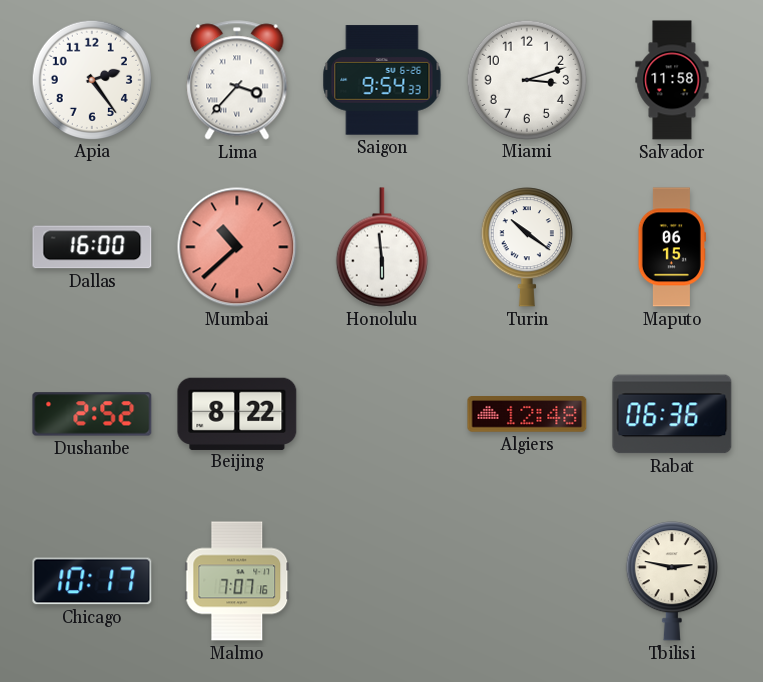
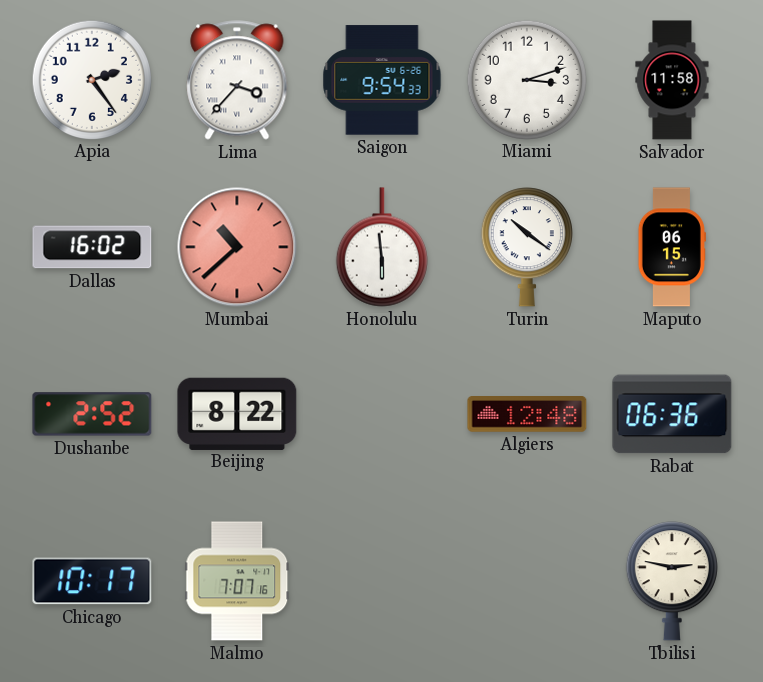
Dallas: 16:00 -> 16:02
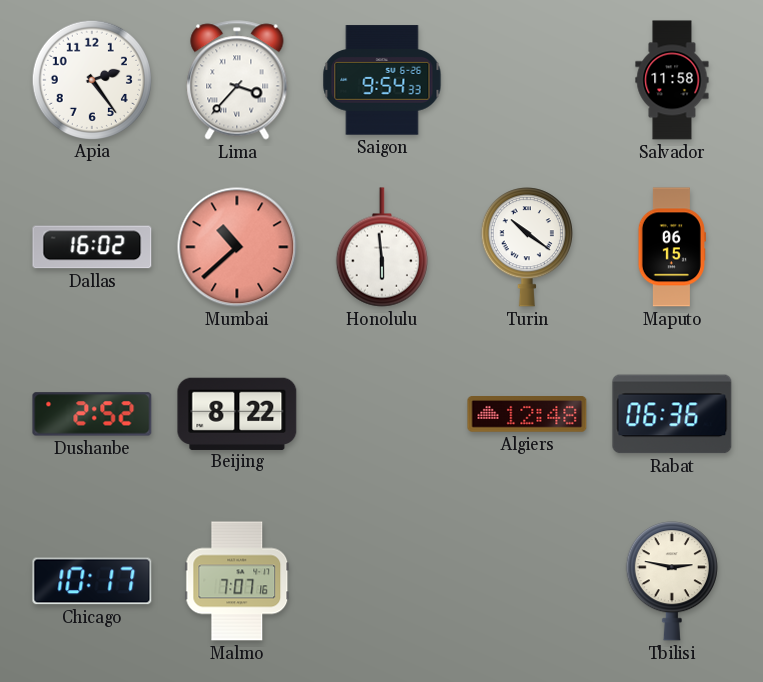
Miami: 3:12 -> none
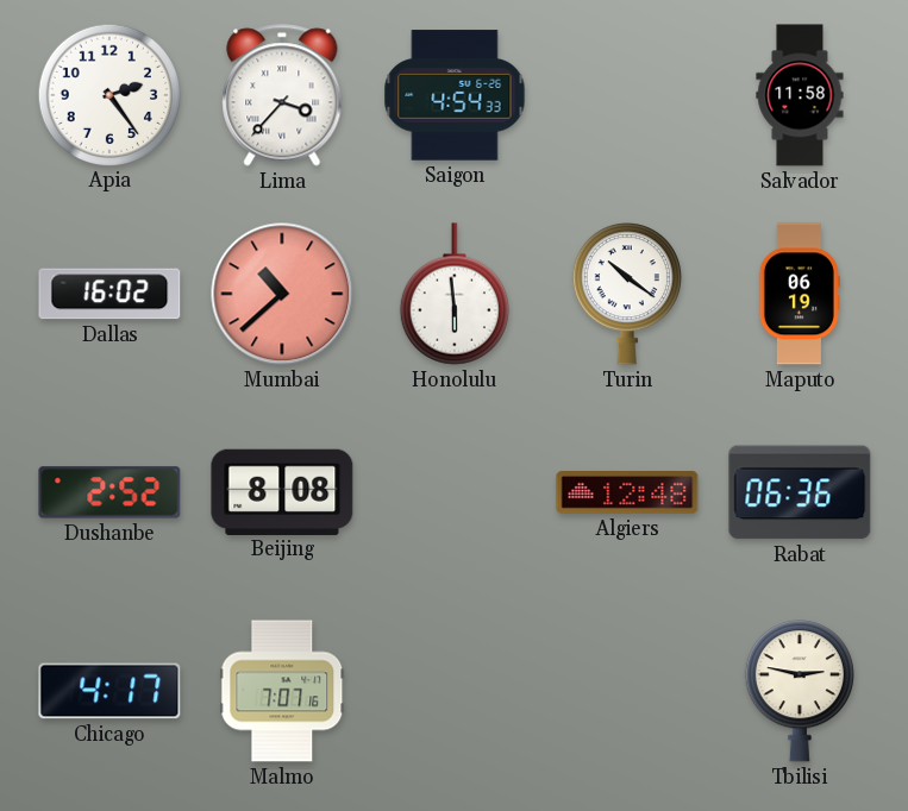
Saigon: 9:54 -> 4:54
Maputo: 06:15 -> 06:19
Beijing: 8:22 -> 8:08
Chicago: 10:17 -> 4:17
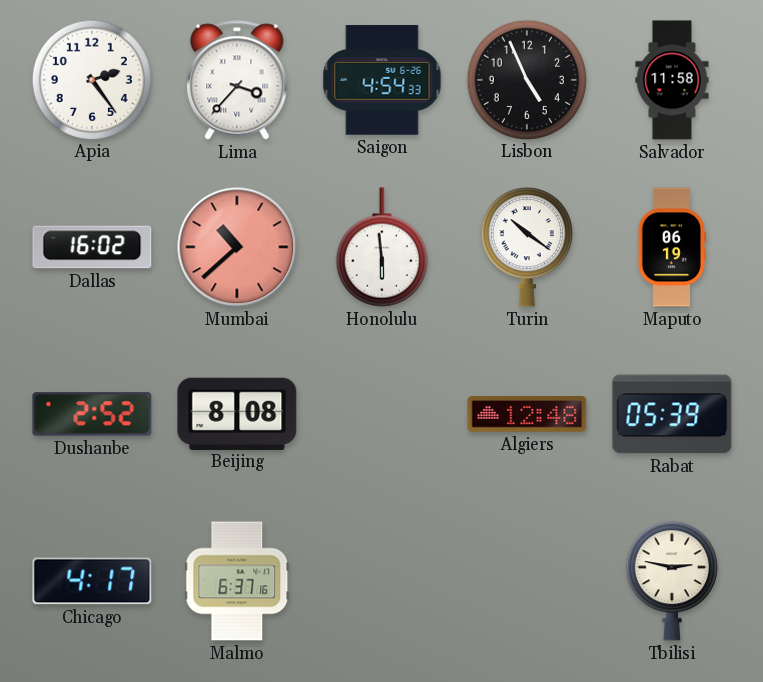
Lisbon: none -> 4:56
Rabat: 06:36 -> 05:39
Malmo: 7:07 -> 6:37
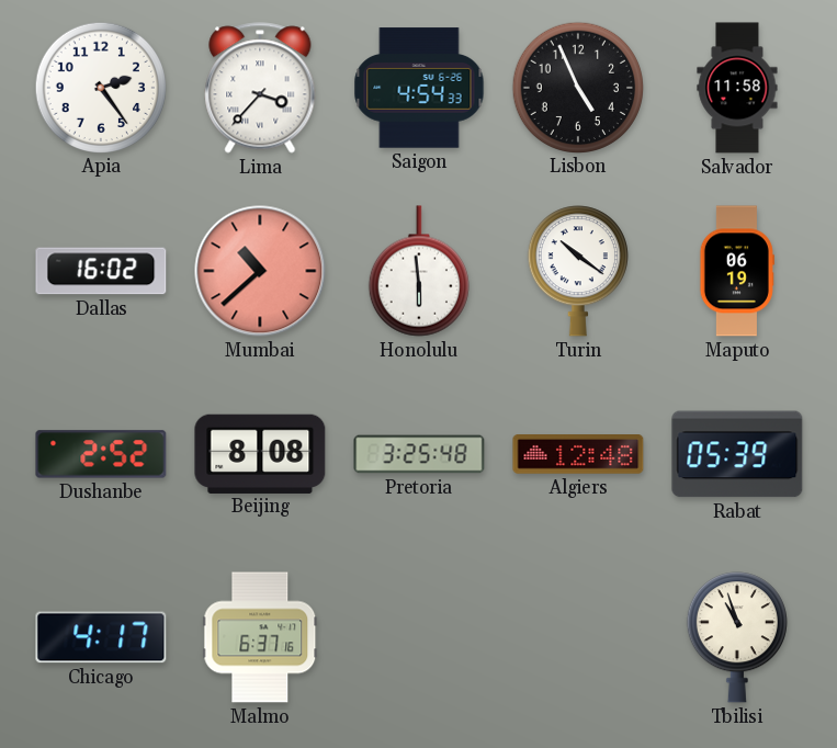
Pretoria: none -> 3:25
Tbilisi: 2:47 -> 10:57
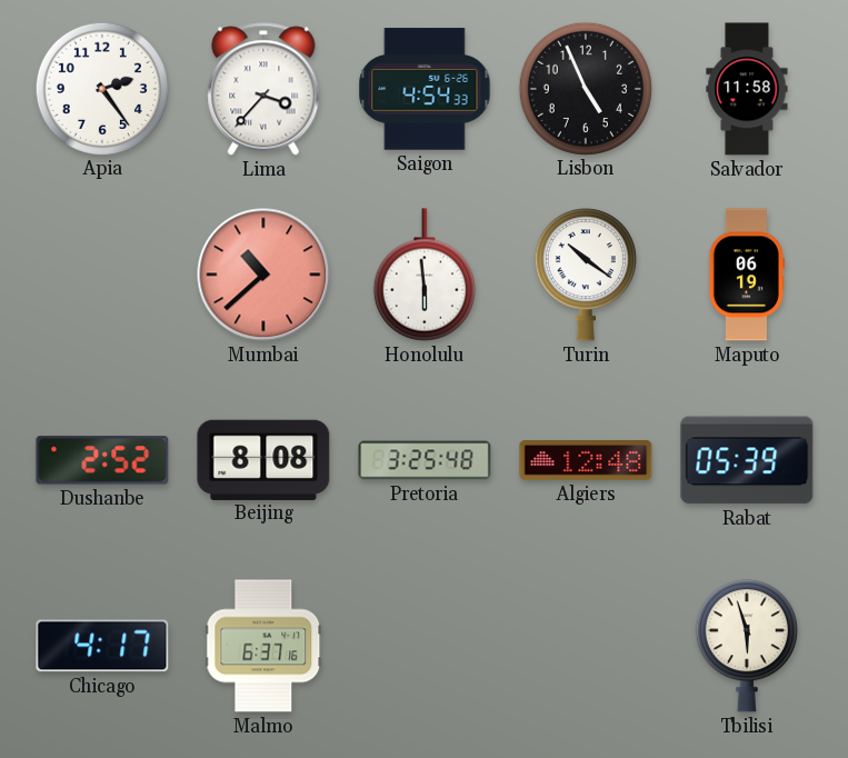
Dallas: 16:02 -> none
Tbilisi: 10:57 -> 5:57
